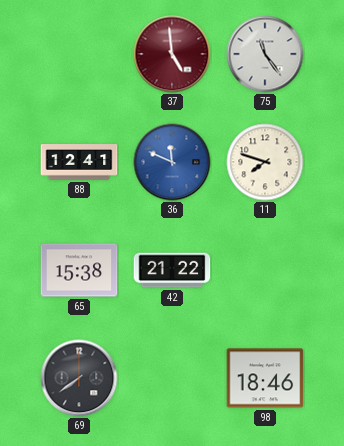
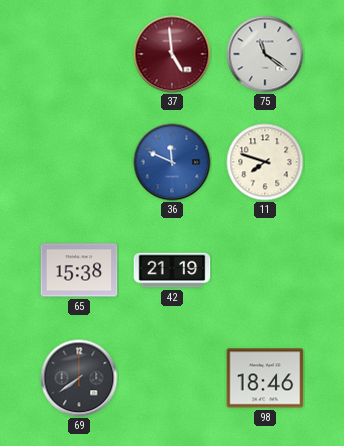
75: 11:24 -> 11:21
88: 12:41 -> none
42: 21:22 -> 21:19
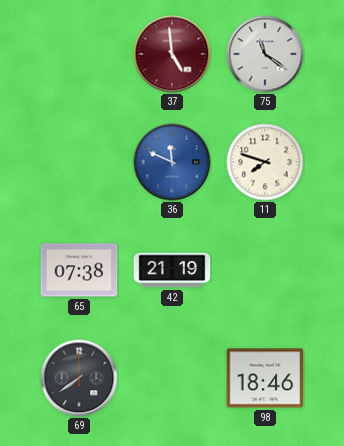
65: 15:38 -> 07:38
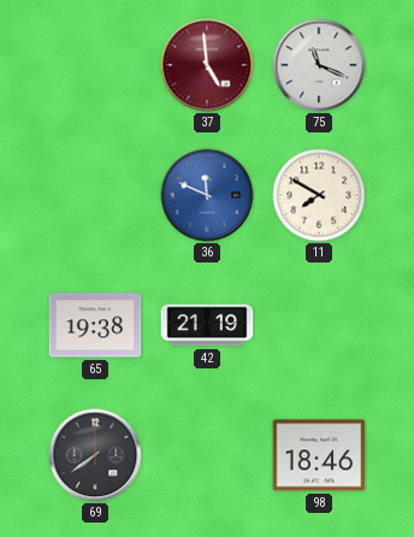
75: 11:21 -> 11:19
11: 7:48 -> 7:50
65: 07:38 -> 19:38
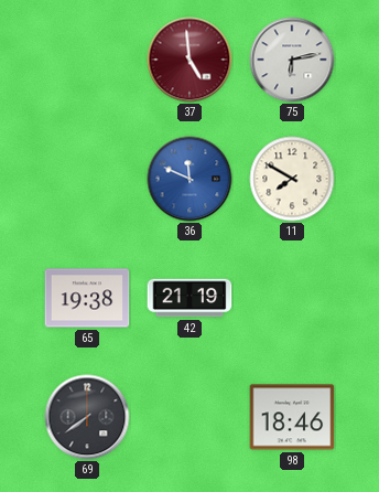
75: 11:19 -> 6:13
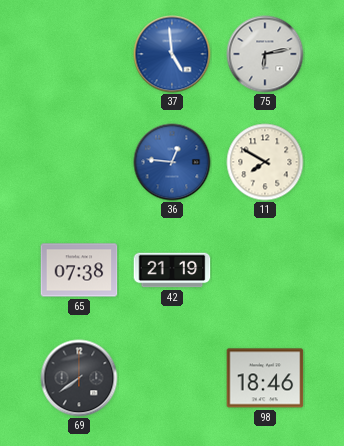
37 dial: burgundy -> blue
36: 11:49 -> 12:46
65: 19:38 -> 07:38
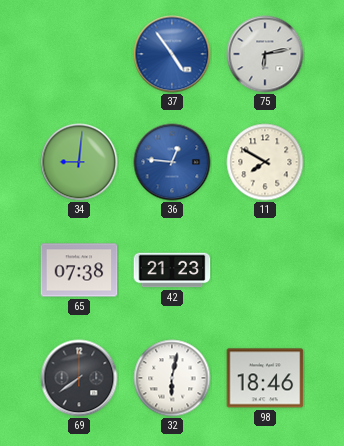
37: 4:59 -> 4:54
34: none -> 9:01
42: 21:19 -> 21:23
32: none -> 6:02
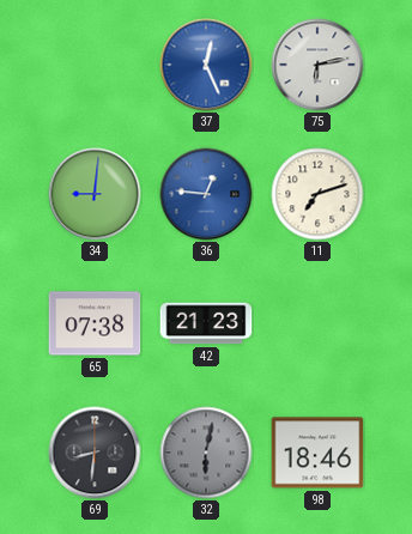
37: 4:54 -> 12:26
11: 7:50 -> 7:12
69: 7:39 -> 8:31
32 dial: white -> grey
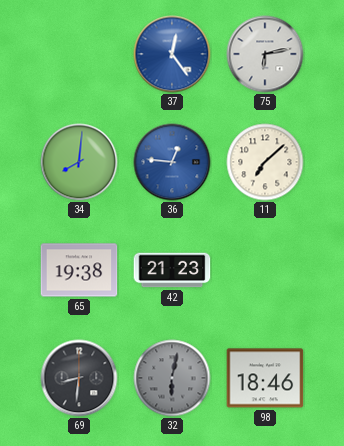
37: 12:26 -> 12:24
34: 9:01 -> 8:01
11: 7:12 -> 7:08
65: 07:38 -> 19:38
